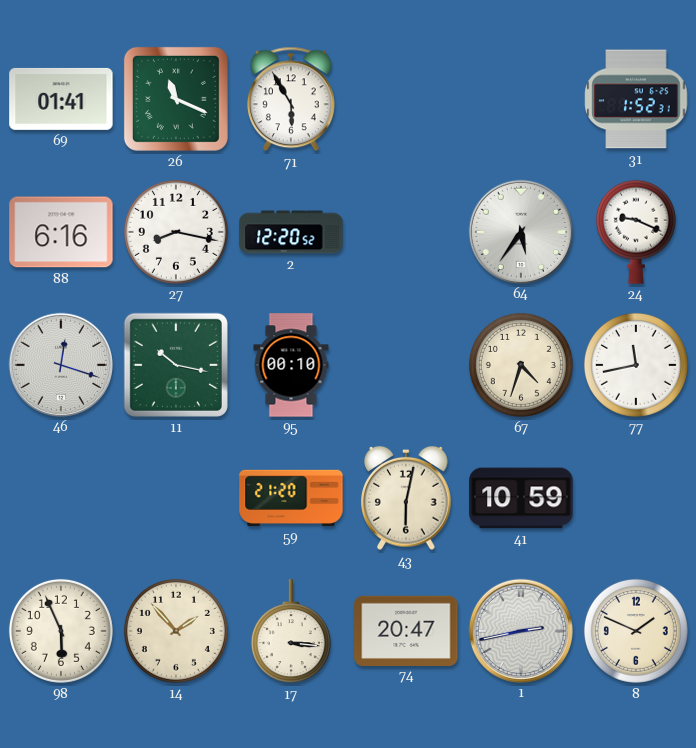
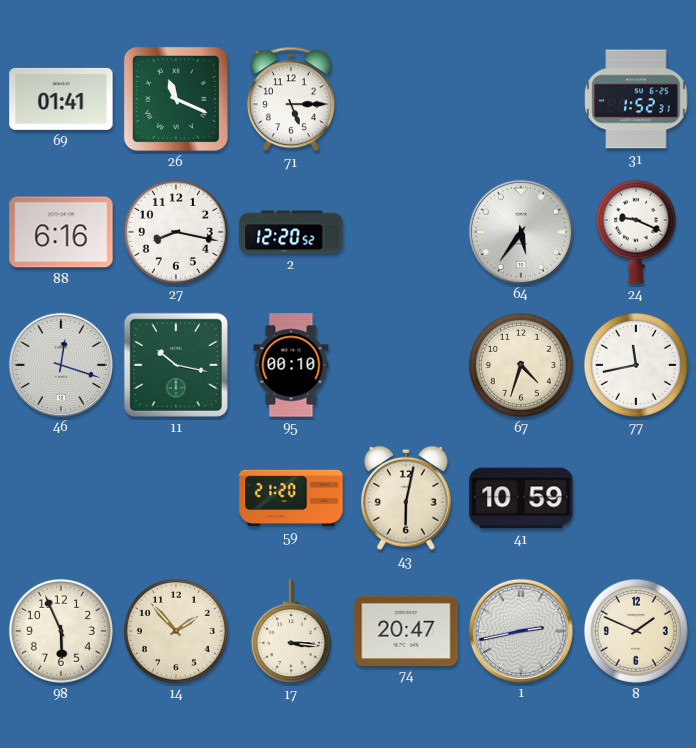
71: 5:55 -> 5:15
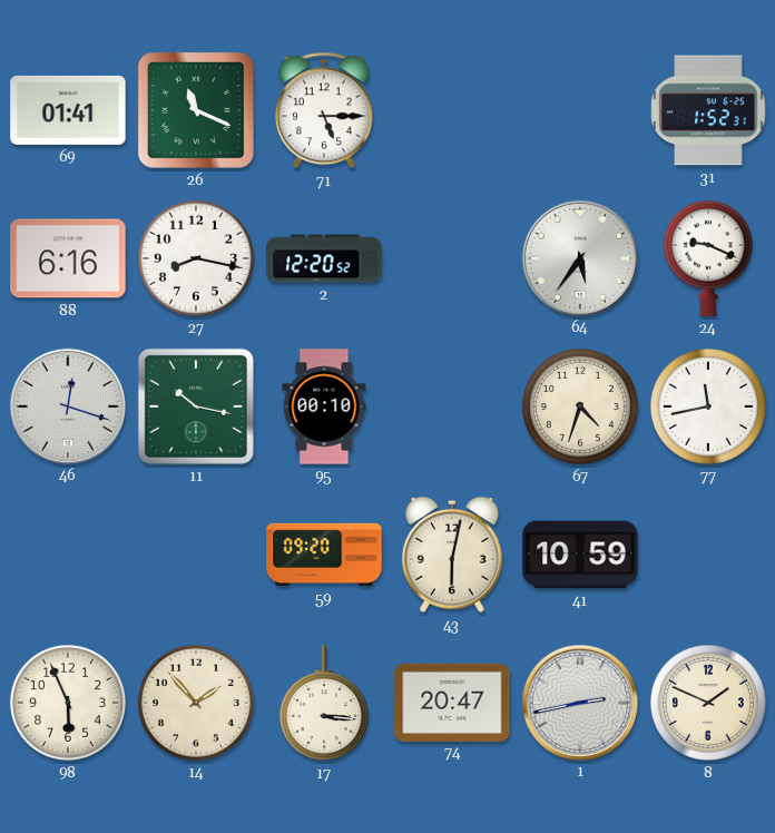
59: 21:20 -> 09:20
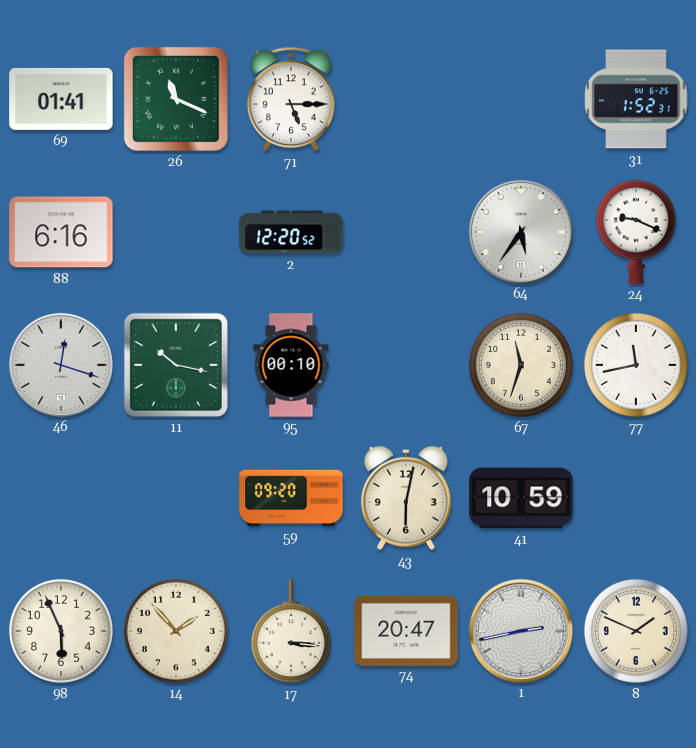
27: 8:17 -> none
67: 4:33 -> 11:33
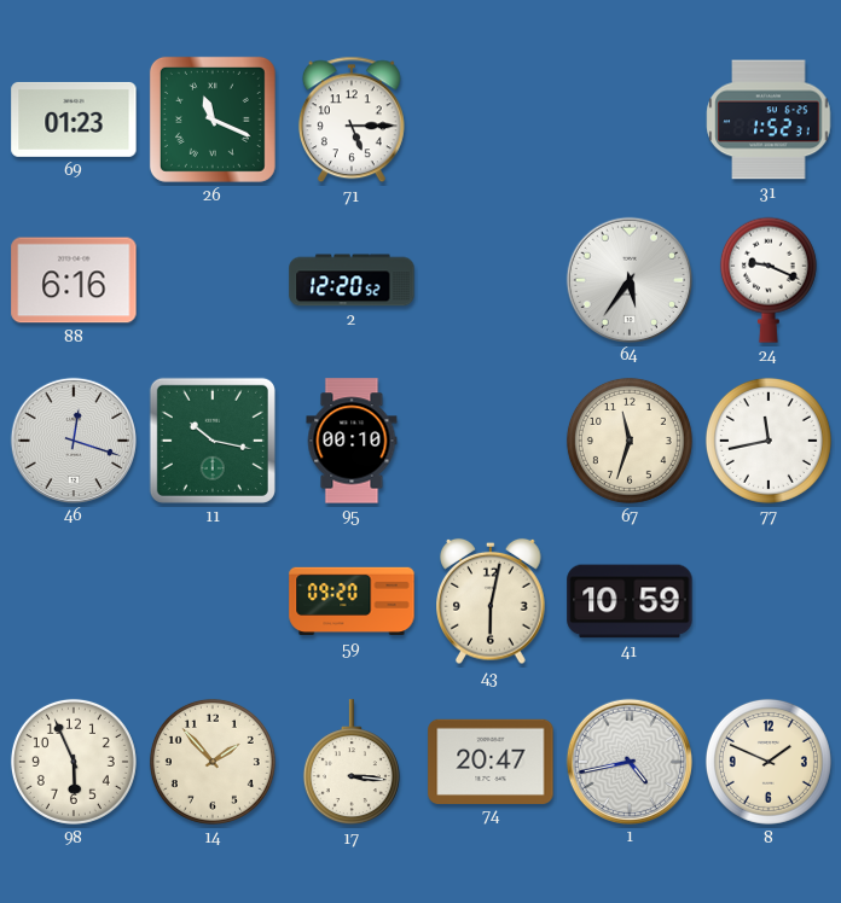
69: 01:41 -> 01:23
1: 2:43 -> 4:43
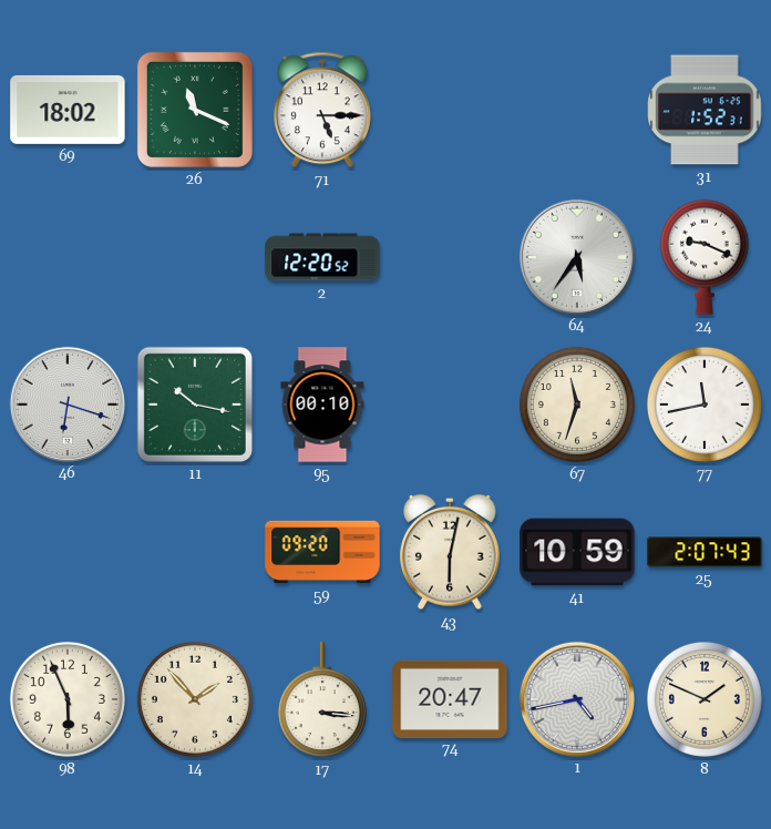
69: 01:23 -> 18:02
88: 6:16 -> none
46: 12:18 -> 6:18
25: none -> 2:07
